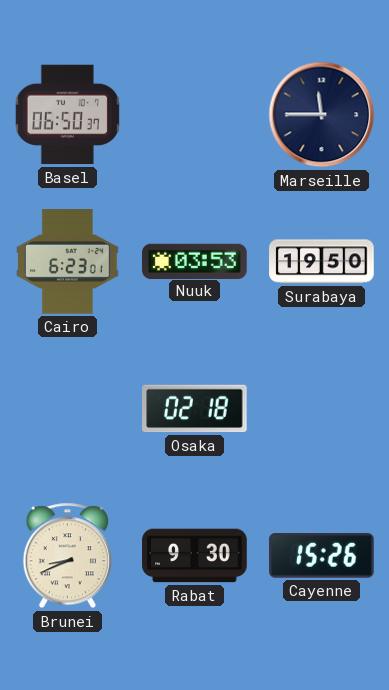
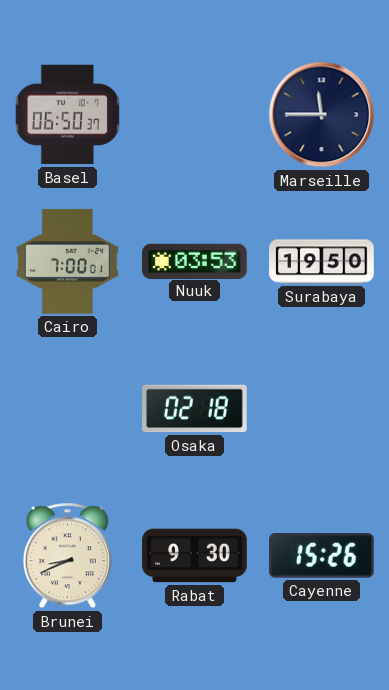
Cairo: 6:23 -> 7:00
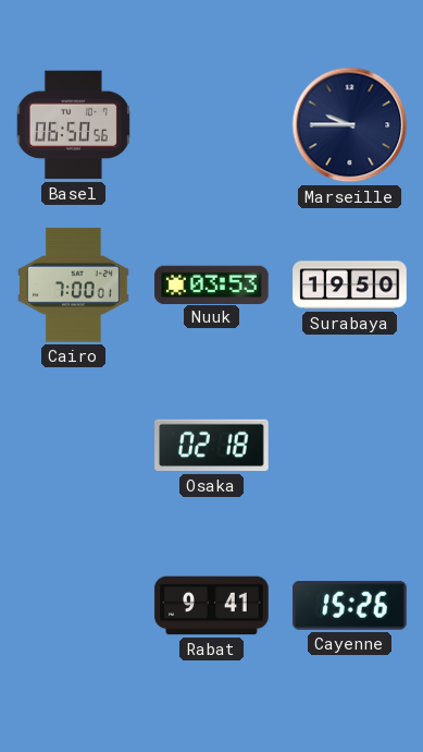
Basel: 06:50:37 -> 06:50:56
Marseille: 11:45 -> 9:45
Brunei: 8:41 -> none
Rabat: 9:30 -> 9:41
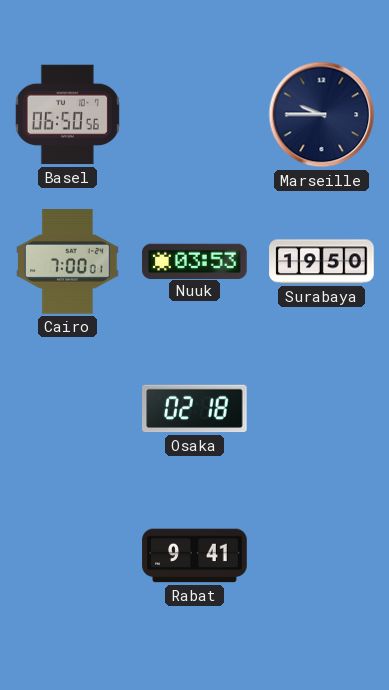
Cayenne: 15:26 -> none
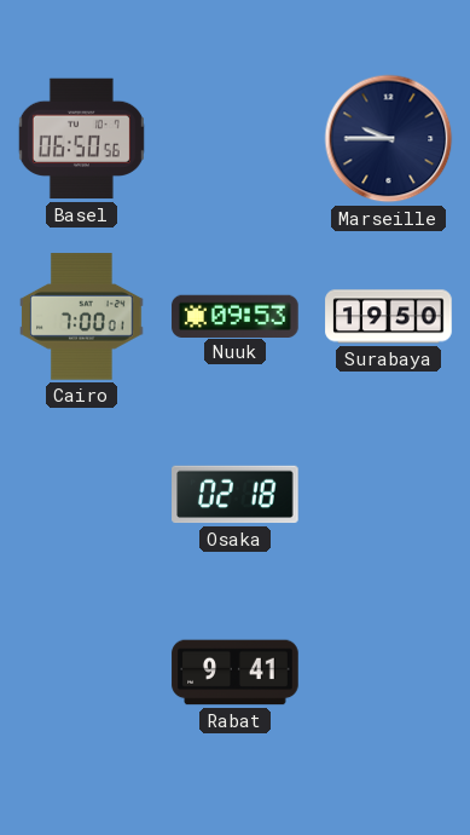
Nuuk: 03:53 -> 09:53
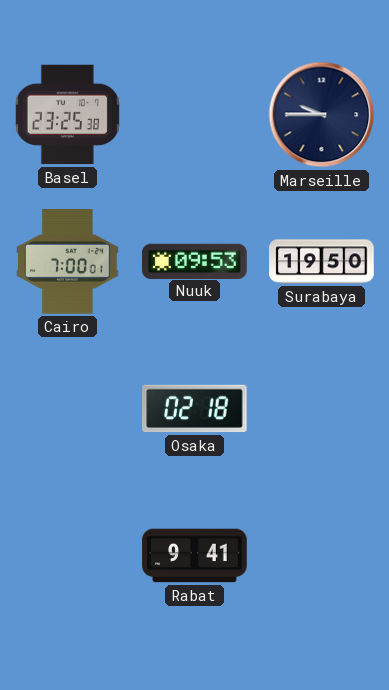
Basel: 06:50 -> 23:25
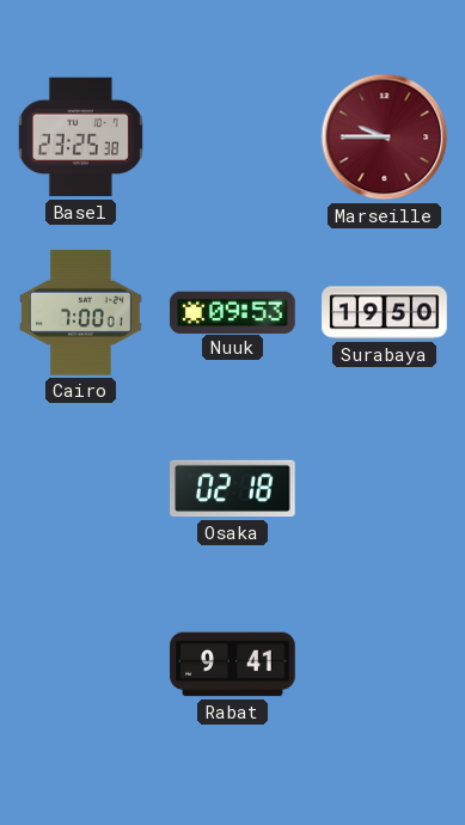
Marseille dial: navy -> burgundy
